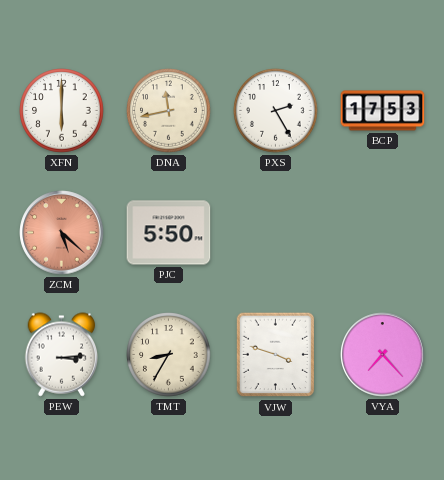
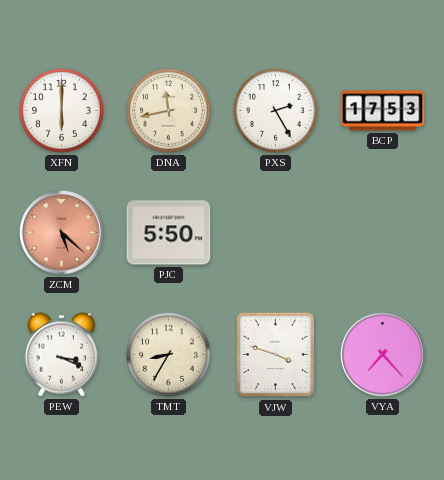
PEW: 3:14 -> 3:19
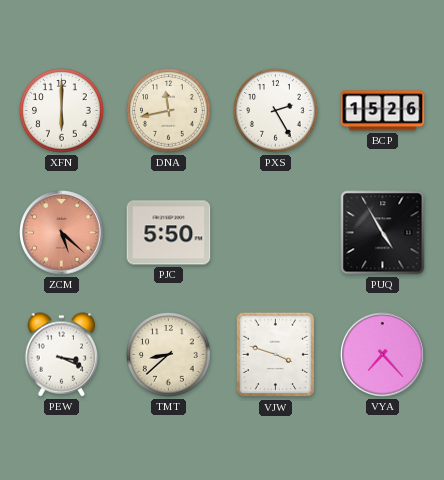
BCP: 17:53 -> 15:26
PUQ: none -> 4:55
TMT: 8:35 -> 8:38
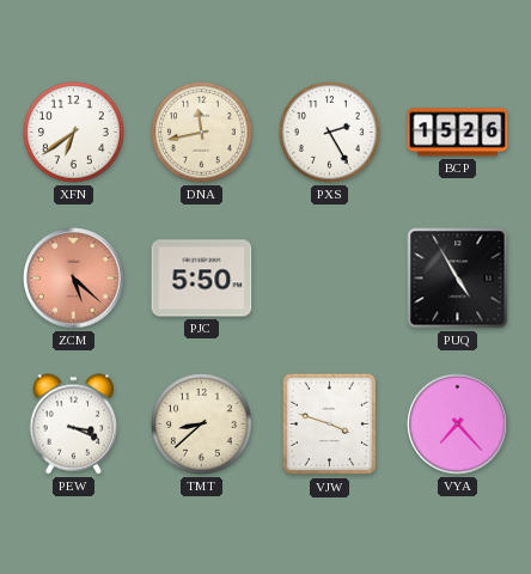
XFN: 6:00 -> 6:39
